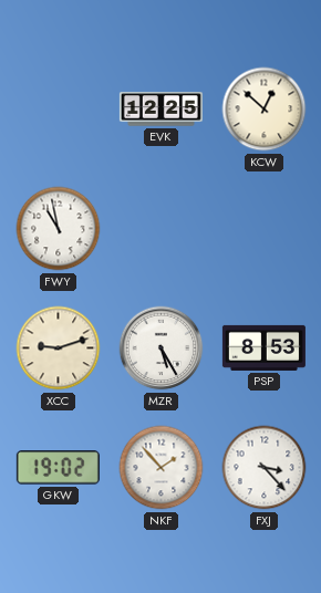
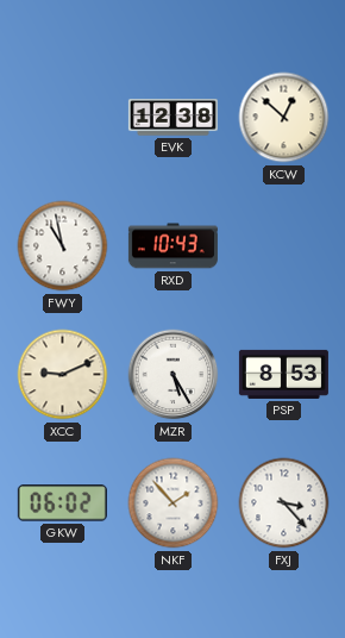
EVK: 12:25 -> 12:38
RXD: none -> 10:43
XCC: 9:12 -> 9:11
GKW: 19:02 -> 06:02
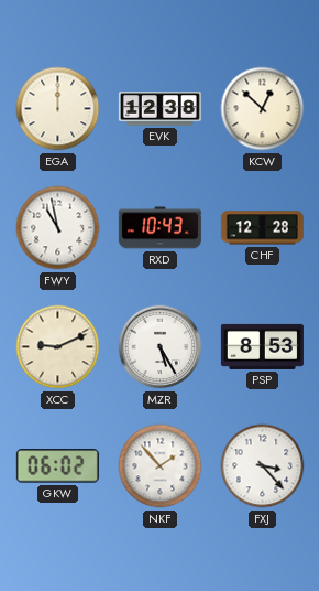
EGA: none -> 12:00
CHF: none -> 12:28
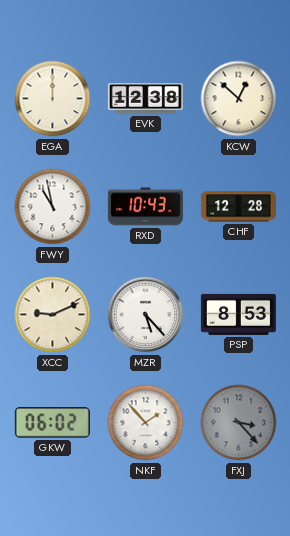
MZR: 5:25 -> 5:23
FXJ dial: white -> grey
